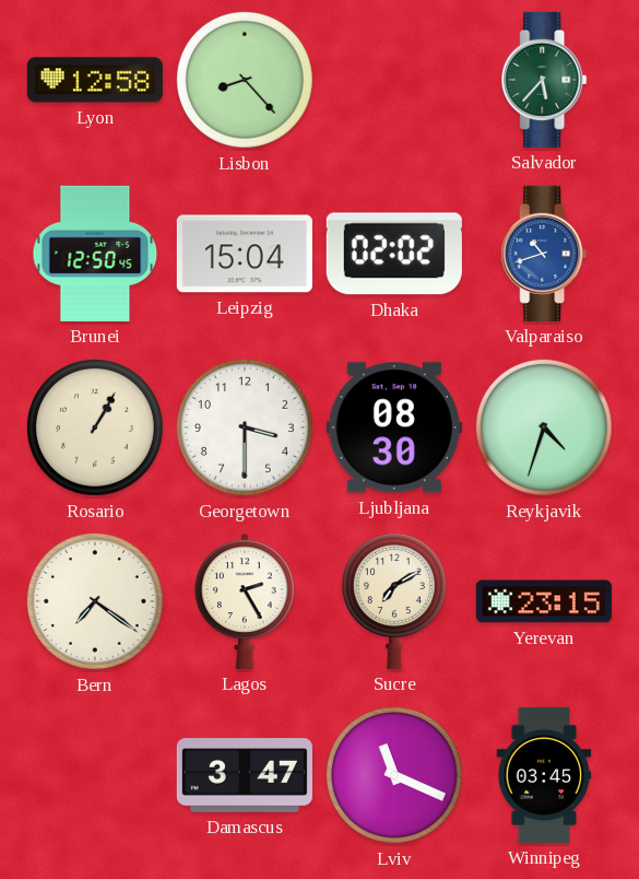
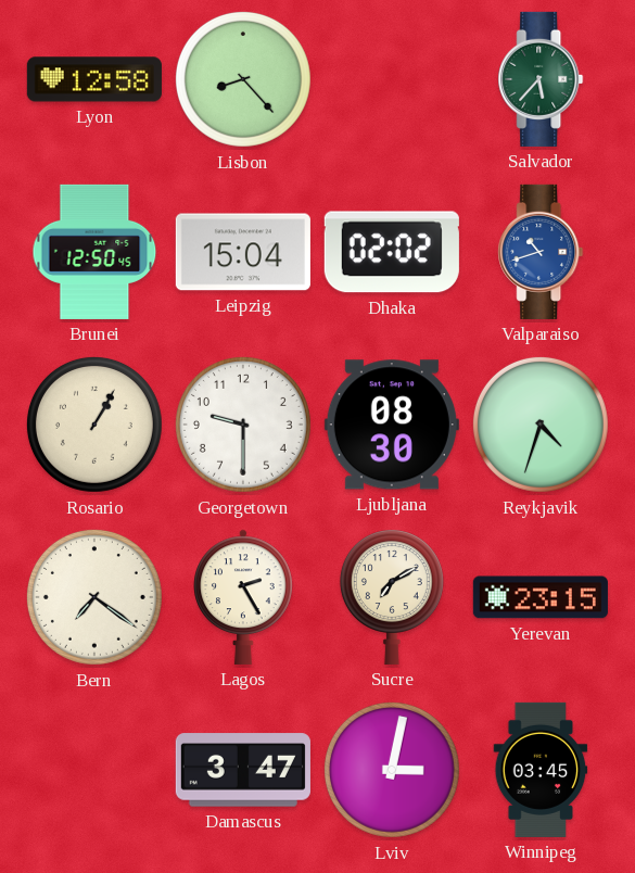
Georgetown: 3:30 -> 9:30
Lviv: 11:19 -> 3:02
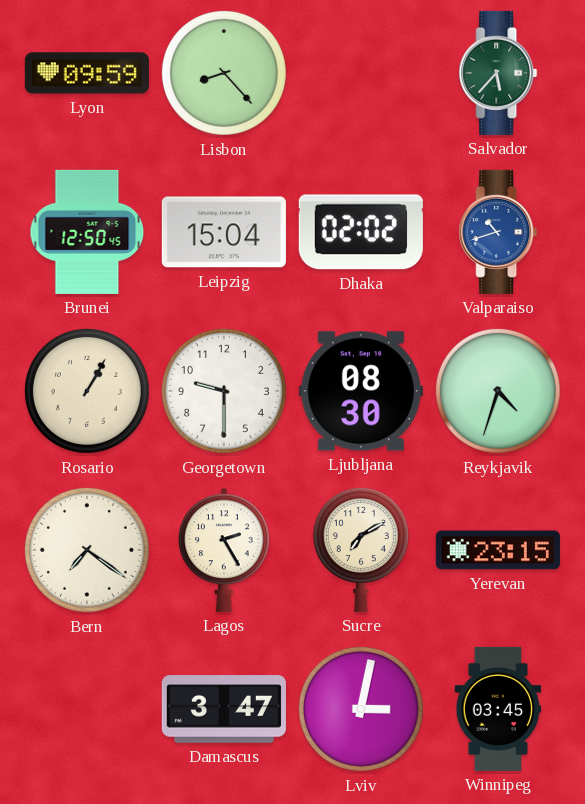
Lyon: 12:58 -> 09:59
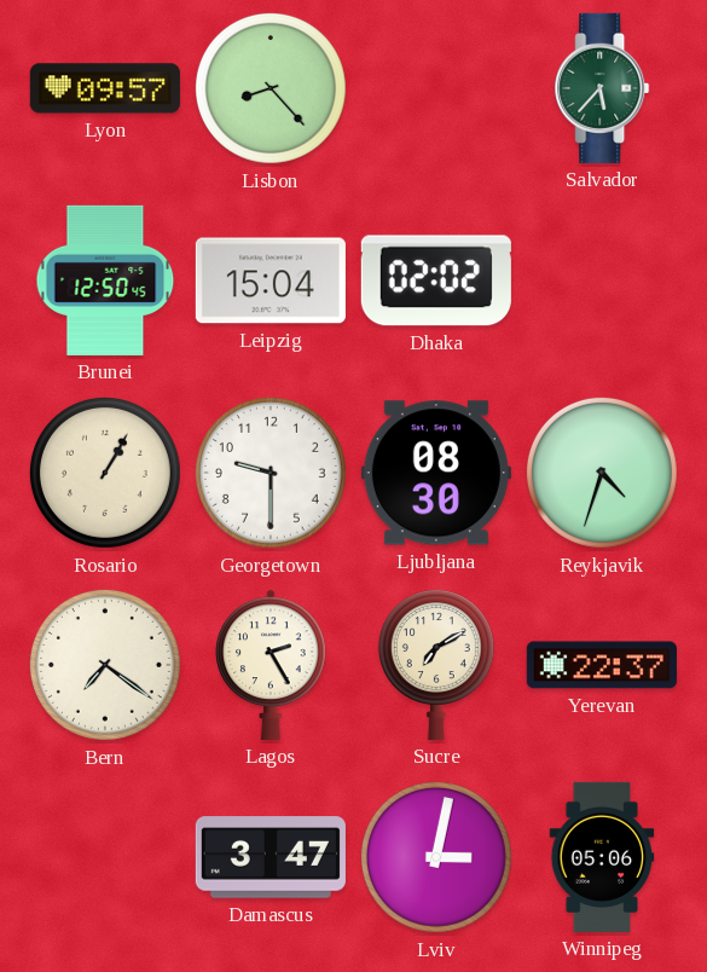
Lyon: 09:59 -> 09:57
Valparaiso: 10:42 -> none
Yerevan: 23:15 -> 22:37
Winnipeg: 03:45 -> 05:06
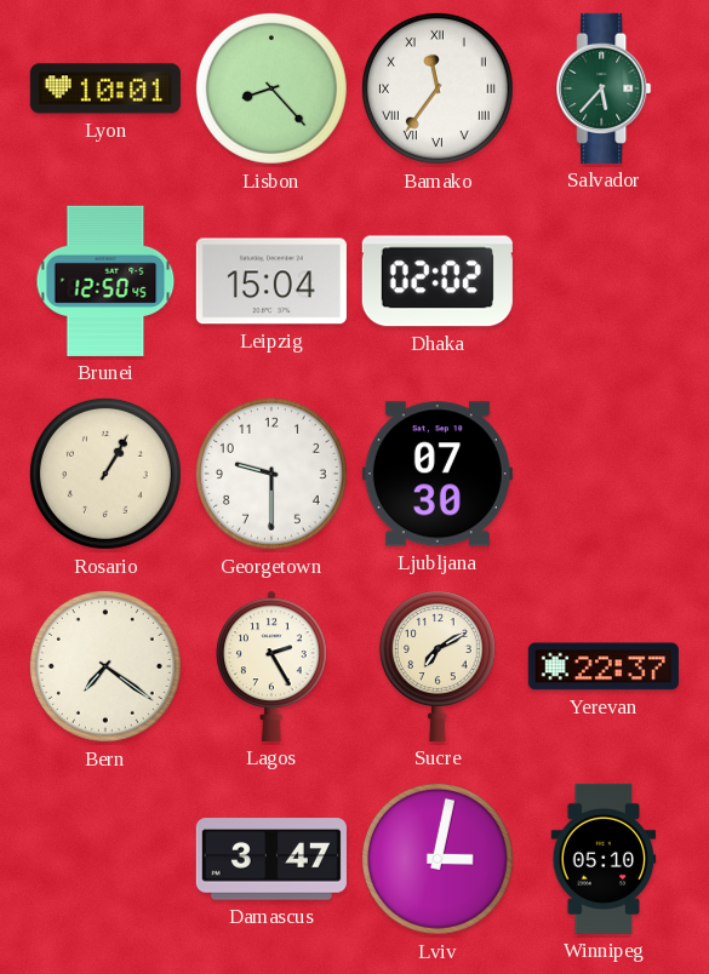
Lyon: 09:57 -> 10:01
Bamako: none -> 11:36
Ljubljana: 08:30 -> 07:30
Reykjavik: 4:33 -> none
Winnipeg: 05:06 -> 05:10
